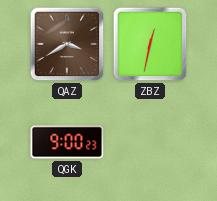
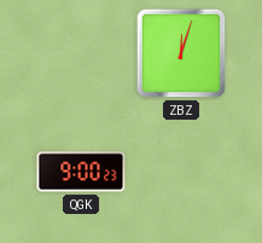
QAZ: 3:40 -> none
ZBZ: 12:32 -> 12:03
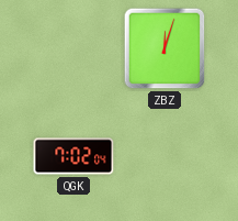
QGK: 9:00 -> 7:02
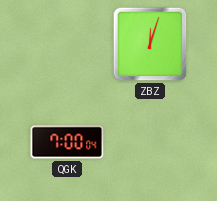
QGK: 7:02 -> 7:00
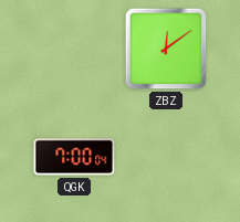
ZBZ: 12:03 -> 12:09
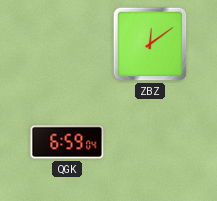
QGK: 7:00 -> 6:59
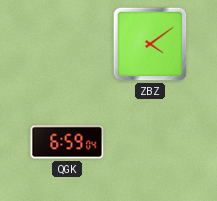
ZBZ: 12:09 -> 4:09
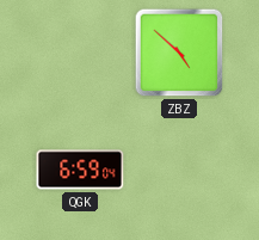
ZBZ: 4:09 -> 4:52
